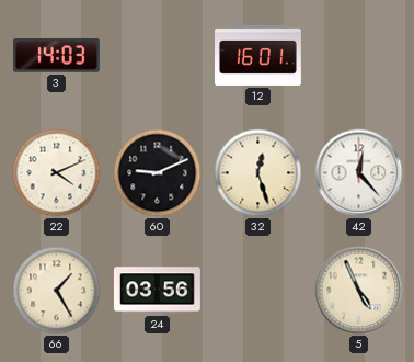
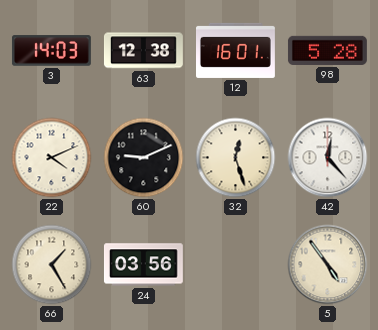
63: none -> 12:38
98: none -> 5:28
5: 4:56 -> 4:54
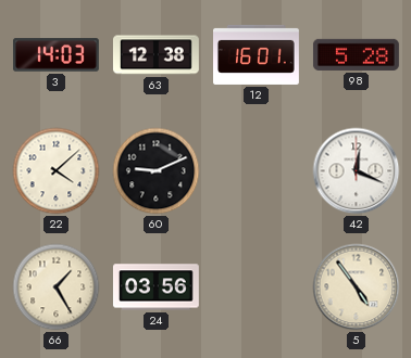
22: 4:11 -> 4:08
32: 12:27 -> none
42: 12:23 -> 12:19
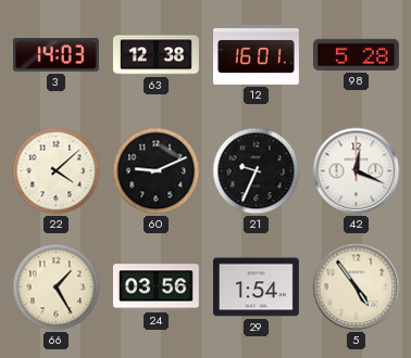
21: none -> 9:34
29: none -> 1:54
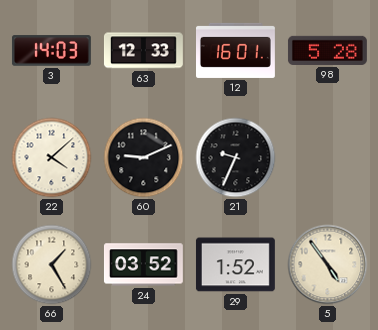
63: 12:38 -> 12:33
42: 12:19 -> none
24: 03:56 -> 03:52
29: 1:54 -> 1:52
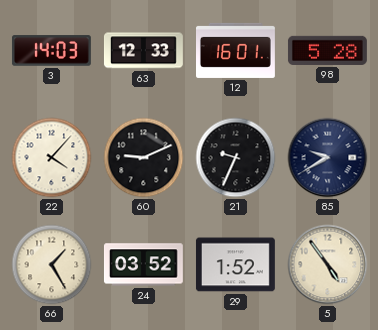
22: 4:08 -> 4:07
85: none -> 9:40
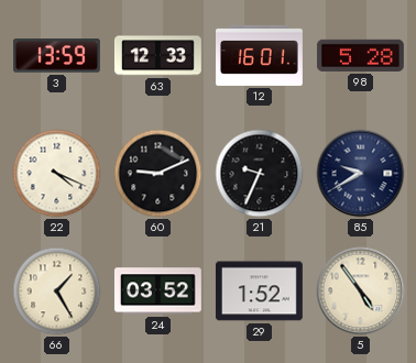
3: 14:03 -> 13:59
22: 4:07 -> 4:19
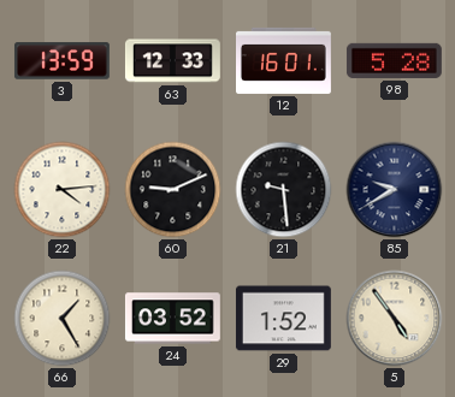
22: 4:19 -> 4:14
21: 9:34 -> 9:29
